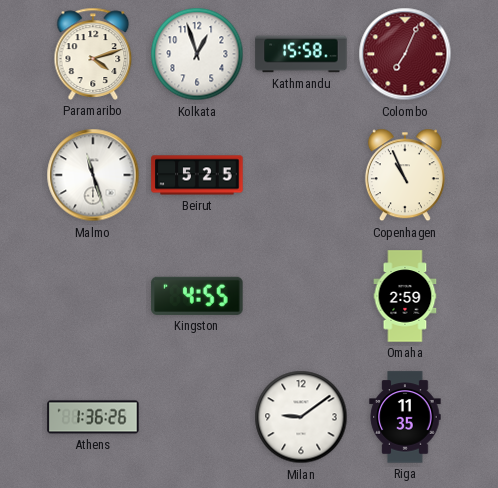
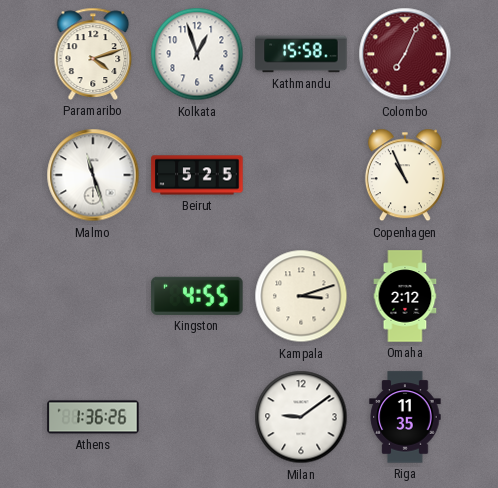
Kampala: none -> 3:12
Omaha: 2:59 -> 2:12
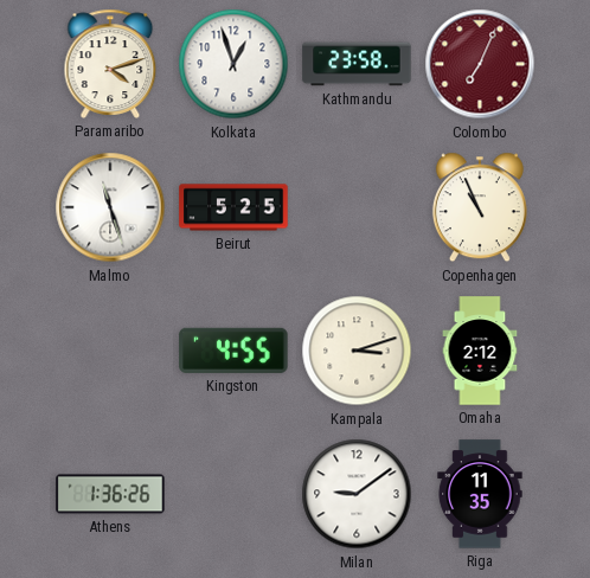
Kathmandu: 15:58 -> 23:58
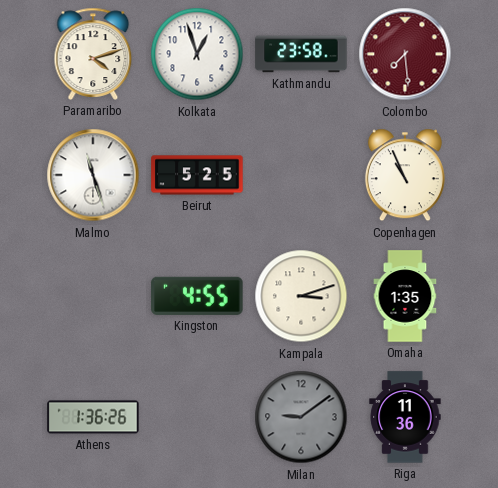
Colombo: 7:04 -> 7:29
Omaha: 2:12 -> 1:35
Milan dial: white -> grey
Riga: 11:35 -> 11:36
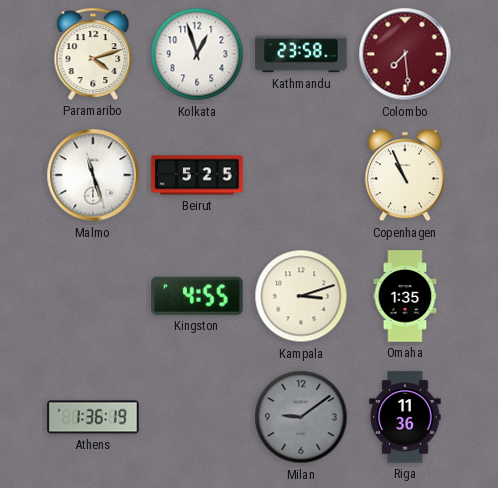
Athens: 1:36:26 -> 1:36:19
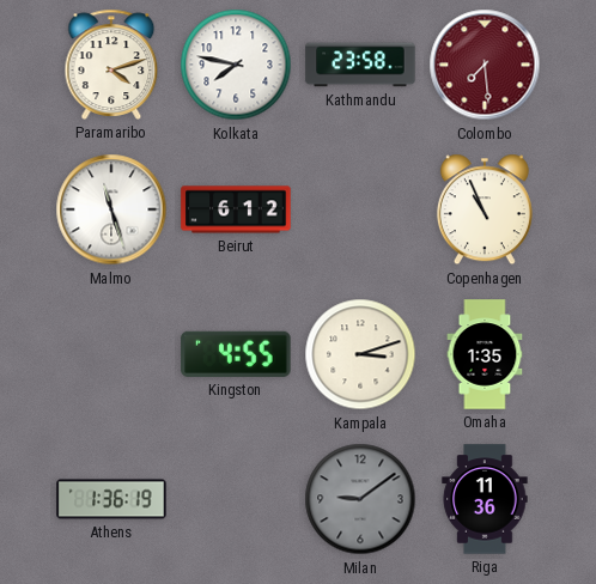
Kolkata: 12:57 -> 7:47
Beirut: 5:25 -> 6:12
